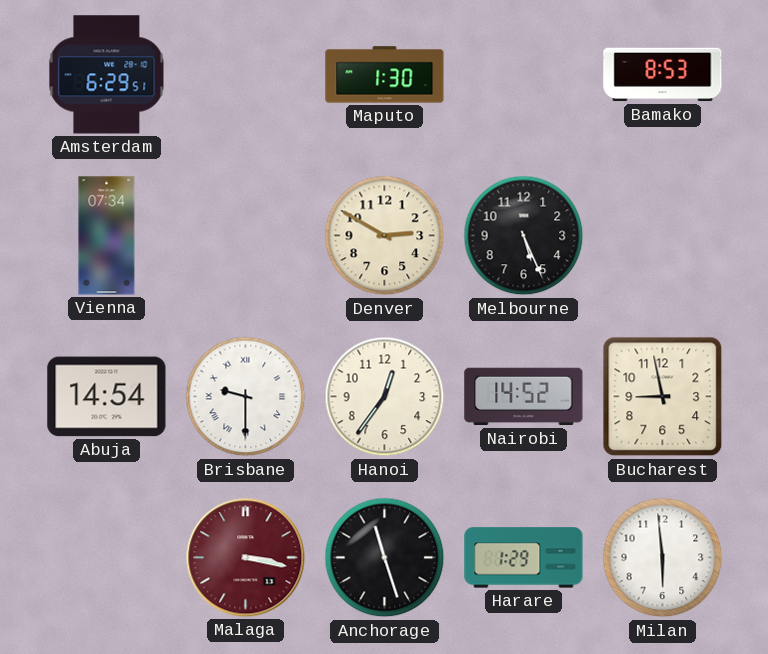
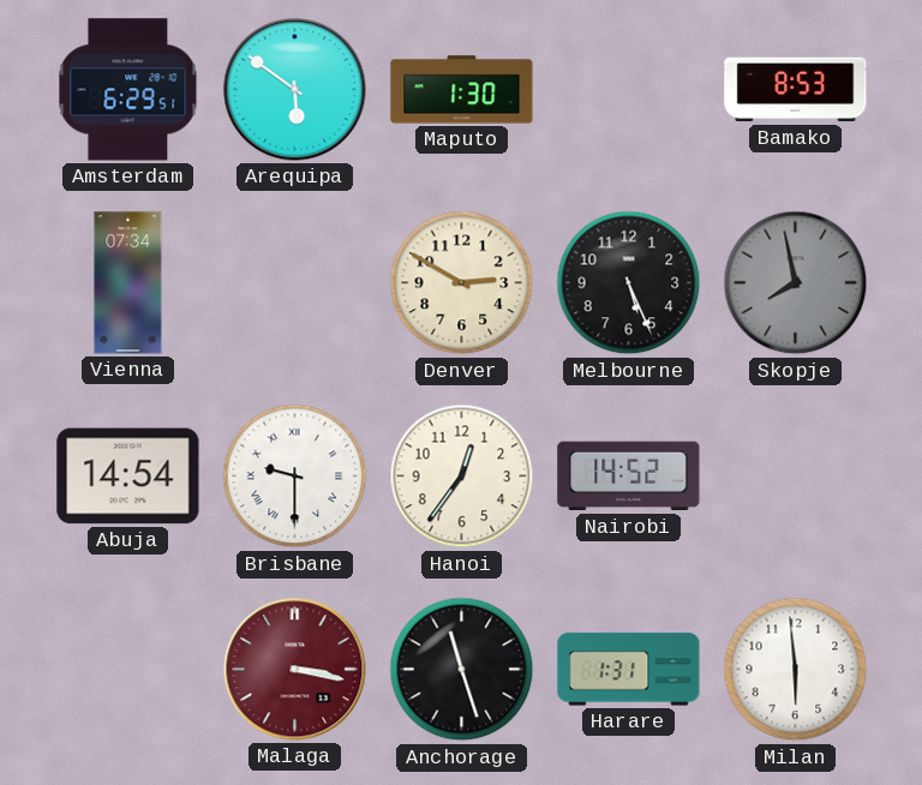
Arequipa: none -> 5:51
Skopje: none -> 7:58
Bucharest: 8:58 -> none
Harare: 1:29 -> 1:31
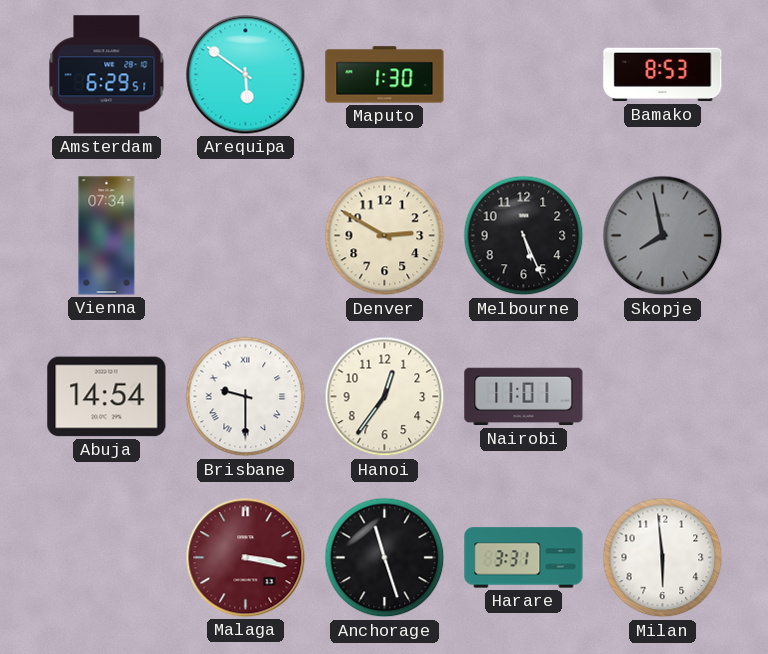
Nairobi: 14:52 -> 11:01
Harare: 1:31 -> 3:31
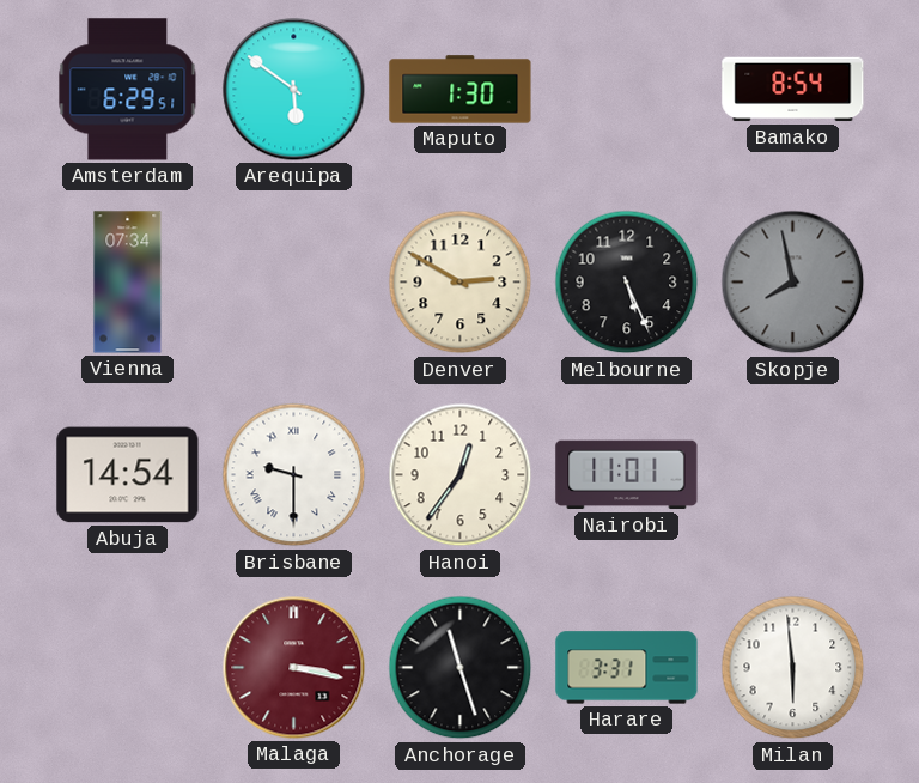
Bamako: 8:53 -> 8:54
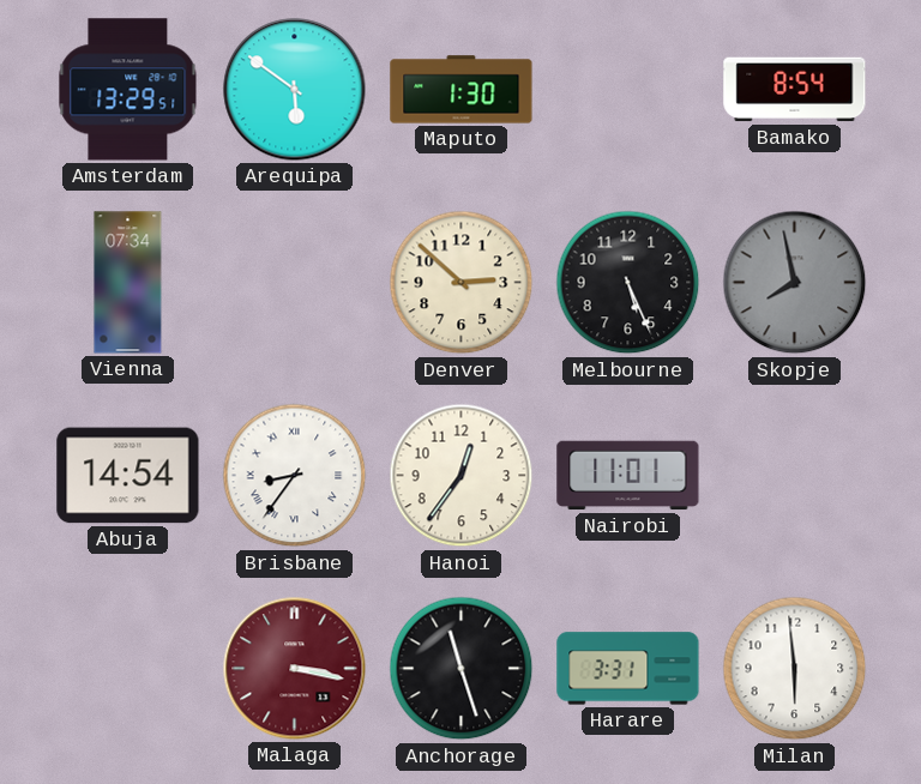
Amsterdam: 6:29 -> 13:29
Denver: 2:50 -> 2:52
Brisbane: 9:30 -> 8:36
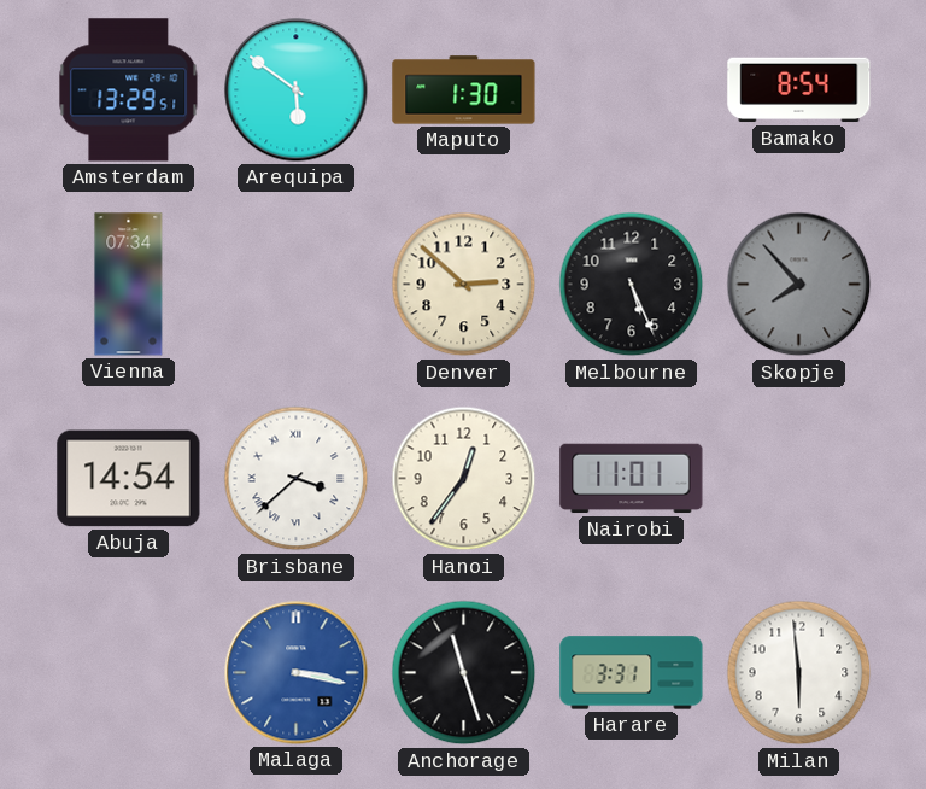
Skopje: 7:58 -> 7:53
Brisbane: 8:36 -> 3:38
Malaga dial: burgundy -> blue
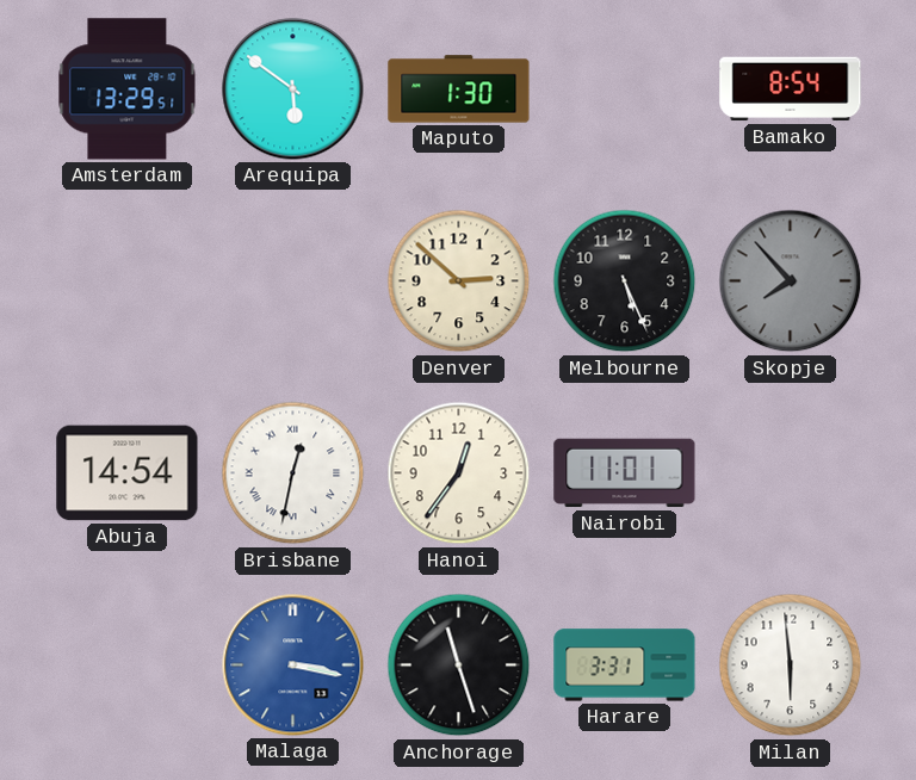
Vienna: 07:34 -> none
Brisbane: 3:38 -> 12:32
